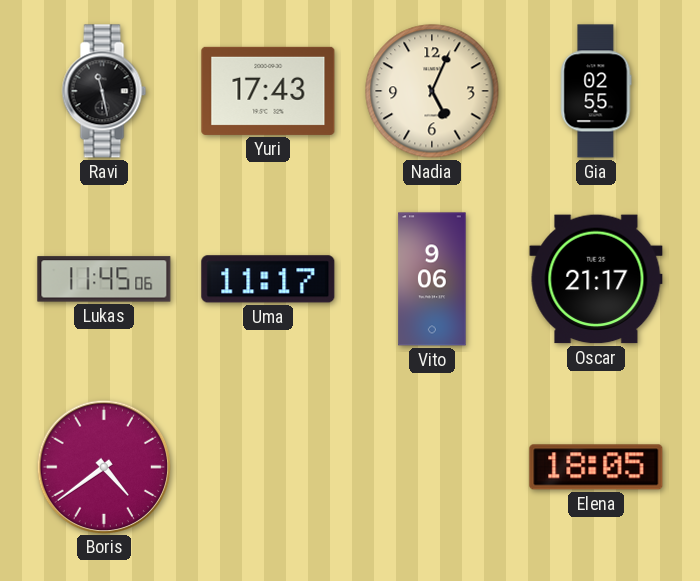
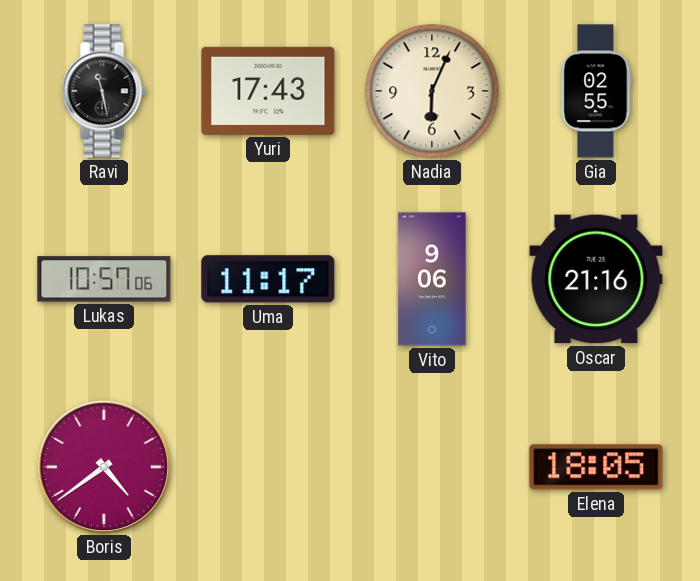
Nadia: 5:04 -> 6:04
Lukas: 11:45 -> 10:57
Oscar: 21:17 -> 21:16
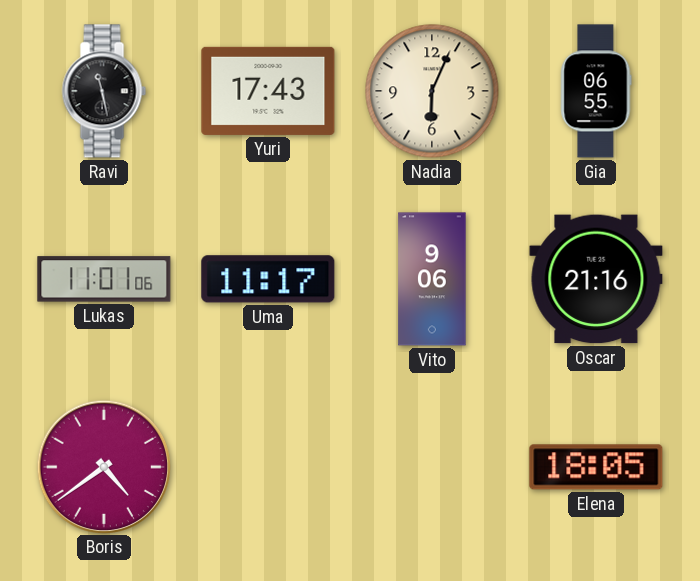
Gia: 02:55 -> 06:55
Lukas: 10:57 -> 11:01
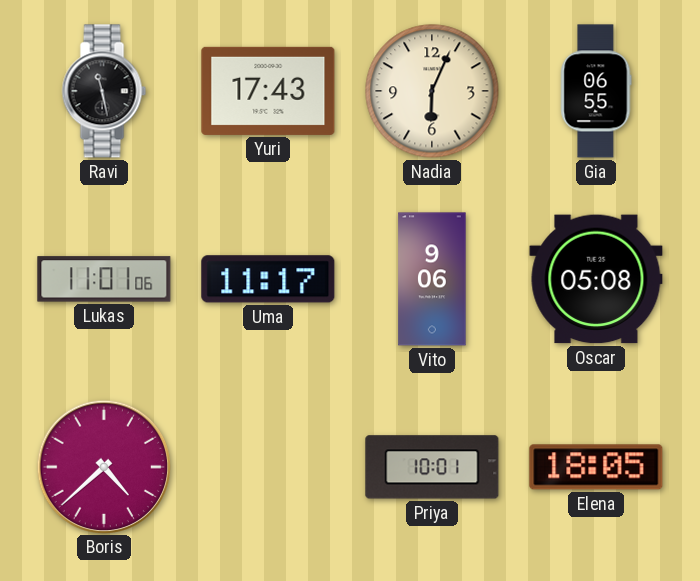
Oscar: 21:16 -> 05:08
Boris: 4:39 -> 4:38
Priya: none -> 10:01
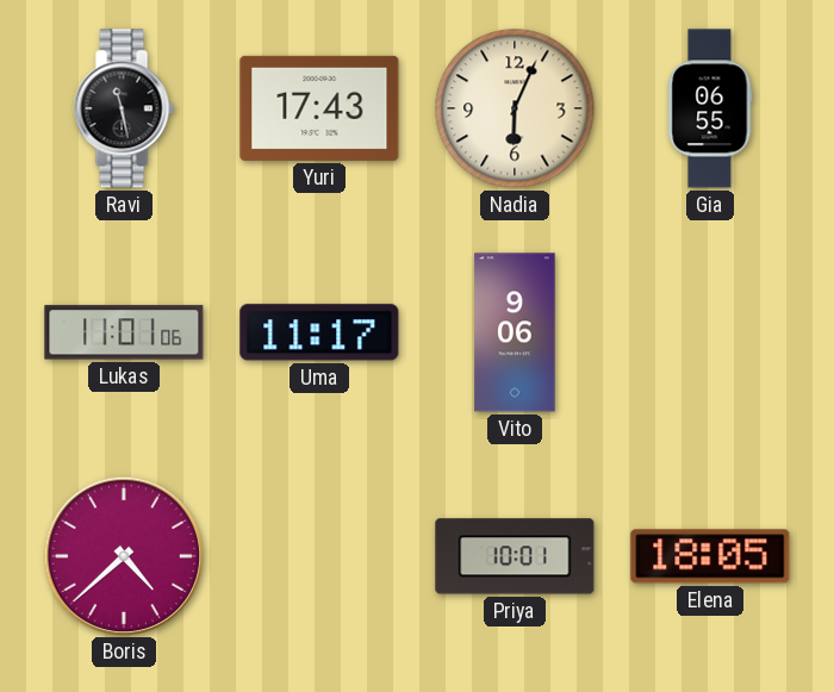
Oscar: 05:08 -> none
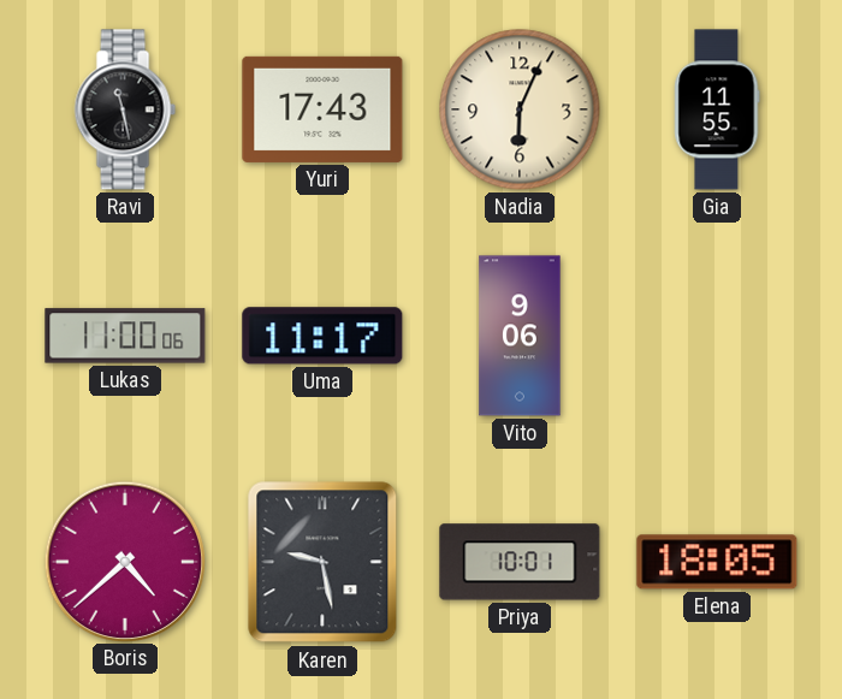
Gia: 06:55 -> 11:55
Lukas: 11:01 -> 11:00
Karen: none -> 9:28
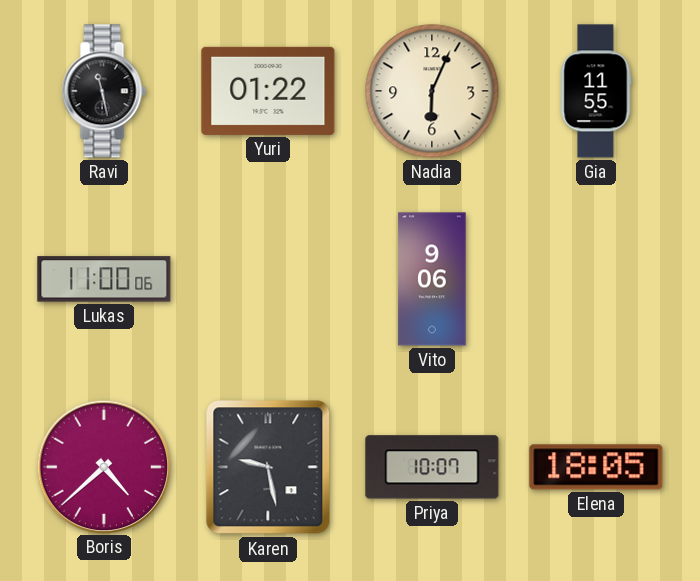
Yuri: 17:43 -> 01:22
Uma: 11:17 -> none
Priya: 10:01 -> 10:07
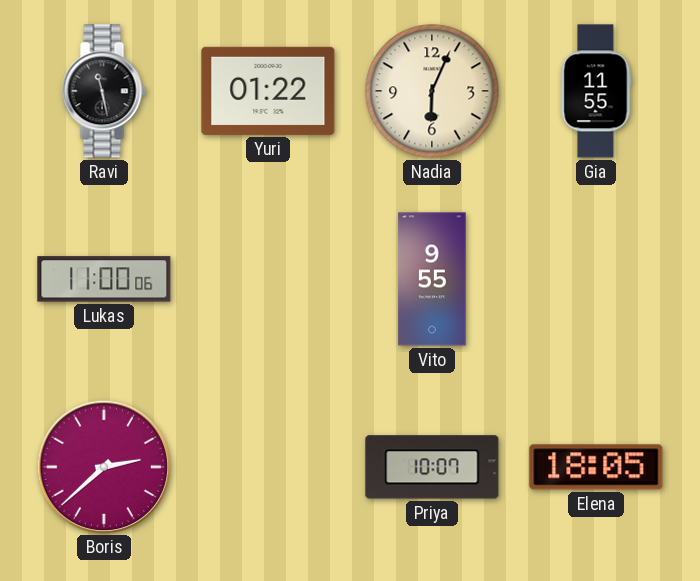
Vito: 9:06 -> 9:55
Boris: 4:38 -> 2:38
Karen: 9:28 -> none
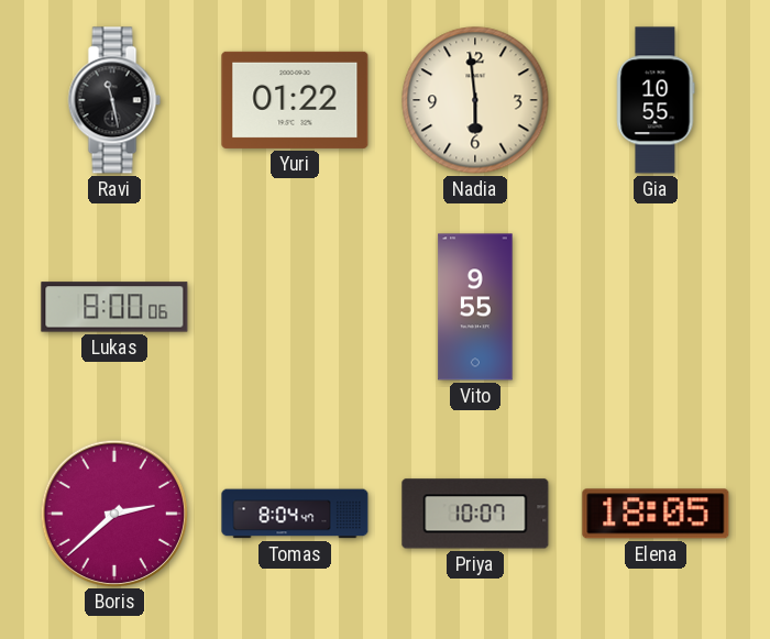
Nadia: 6:04 -> 5:59
Gia: 11:55 -> 10:55
Lukas: 11:00 -> 8:00
Tomas: none -> 8:04
